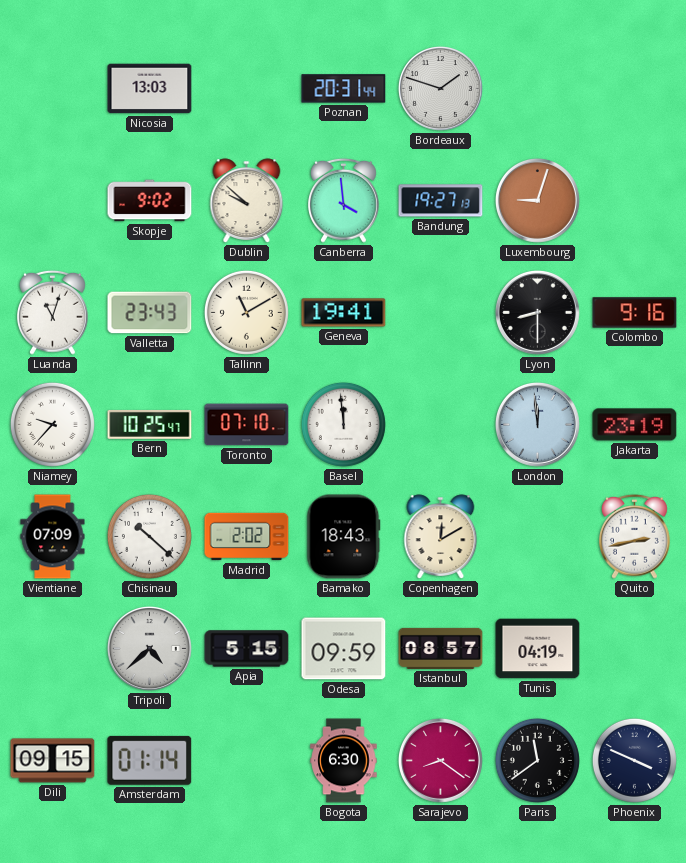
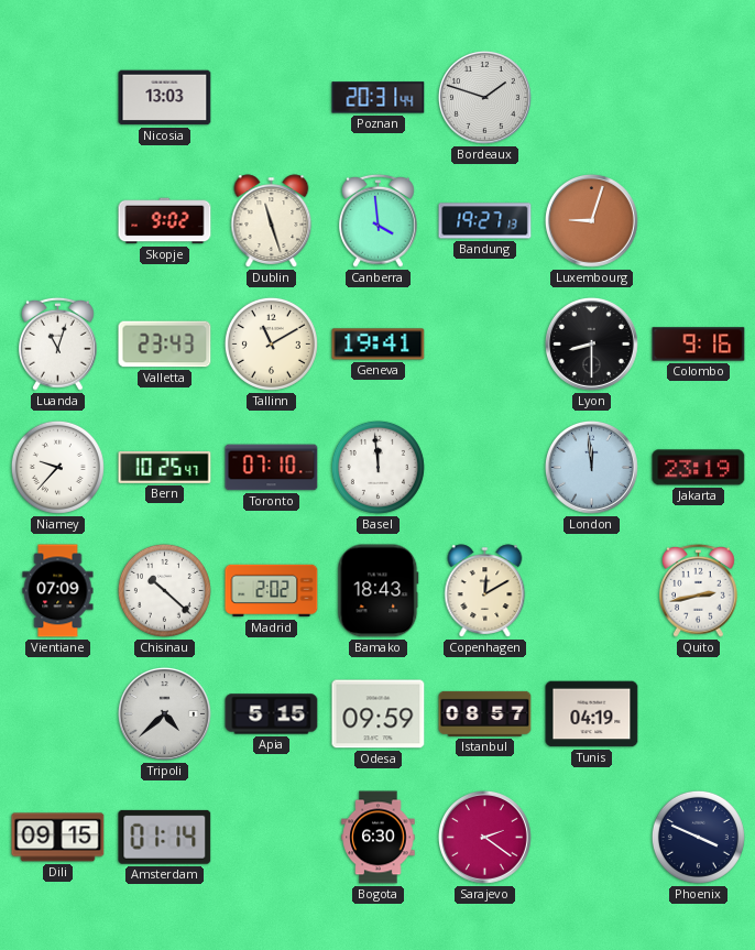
Dublin: 9:52 -> 11:27
Sarajevo: 8:21 -> 2:21
Paris: 11:39 -> none
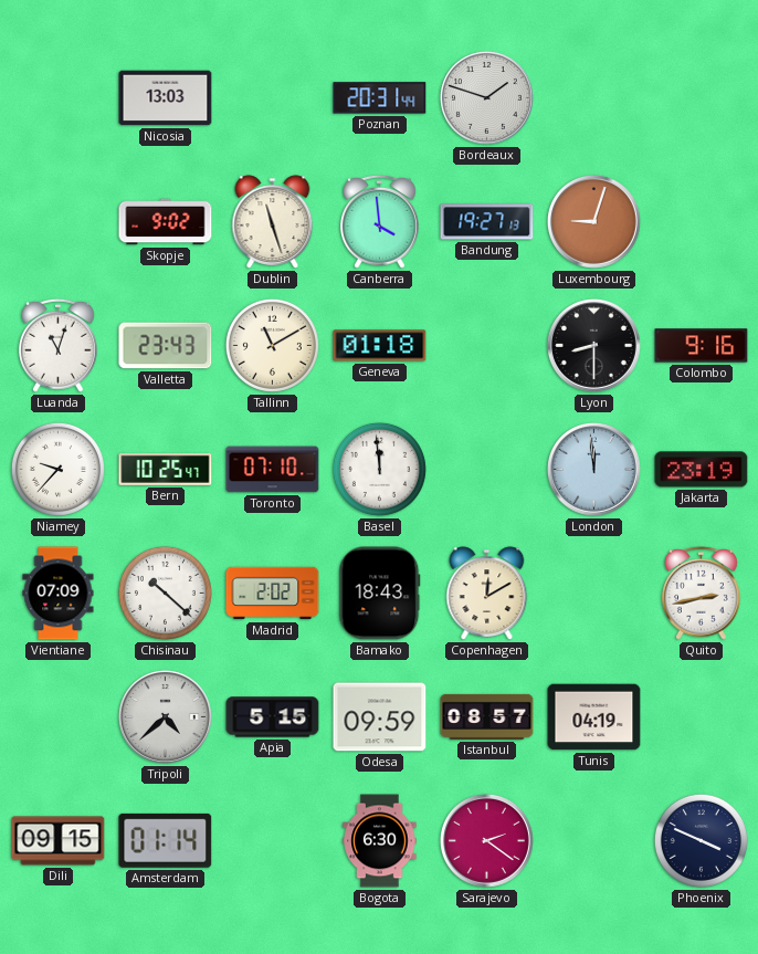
Geneva: 19:41 -> 01:18
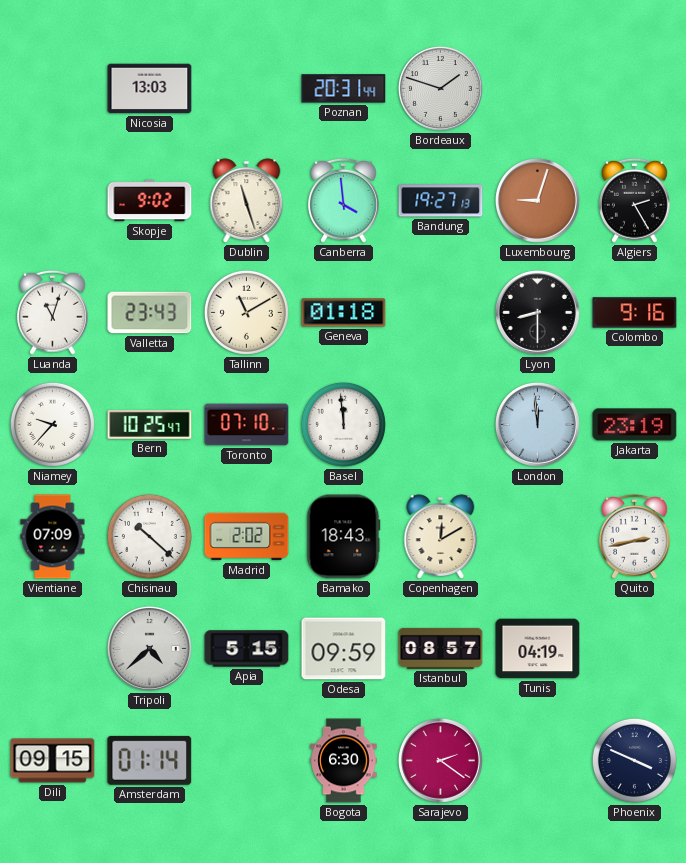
Algiers: none -> 2:25
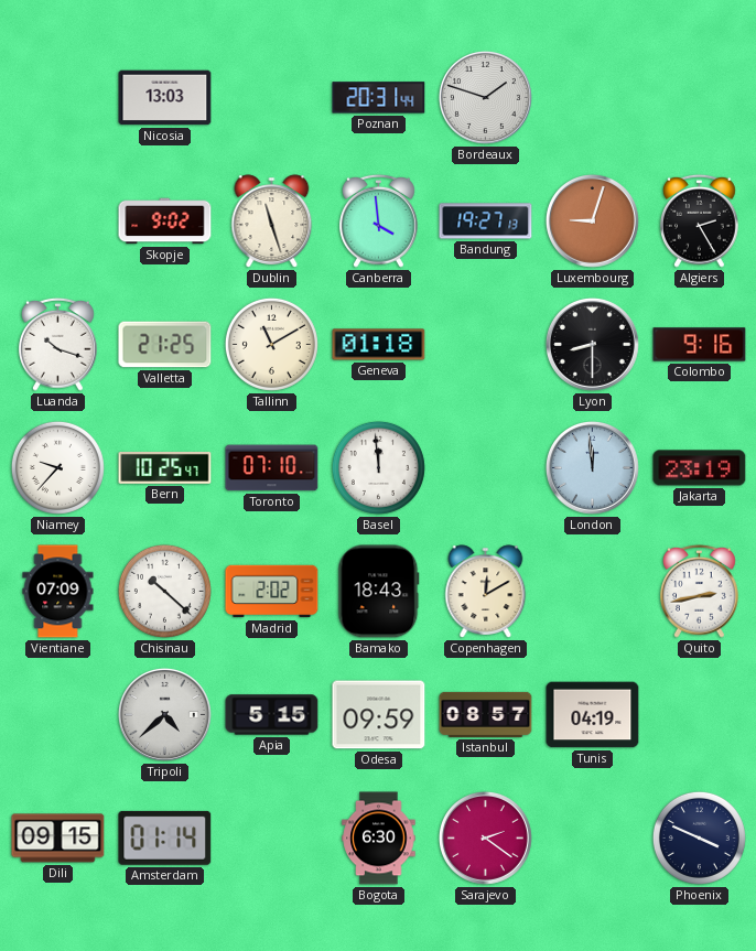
Luanda: 11:03 -> 10:18
Valletta: 23:43 -> 21:25
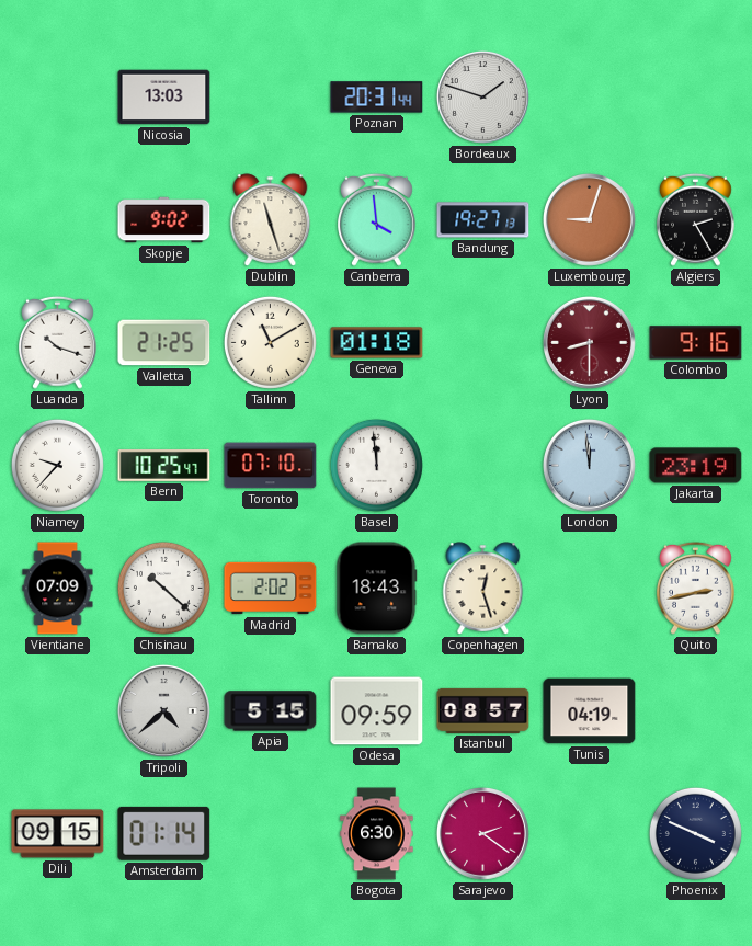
Lyon dial: black -> burgundy
Copenhagen: 12:10 -> 12:27
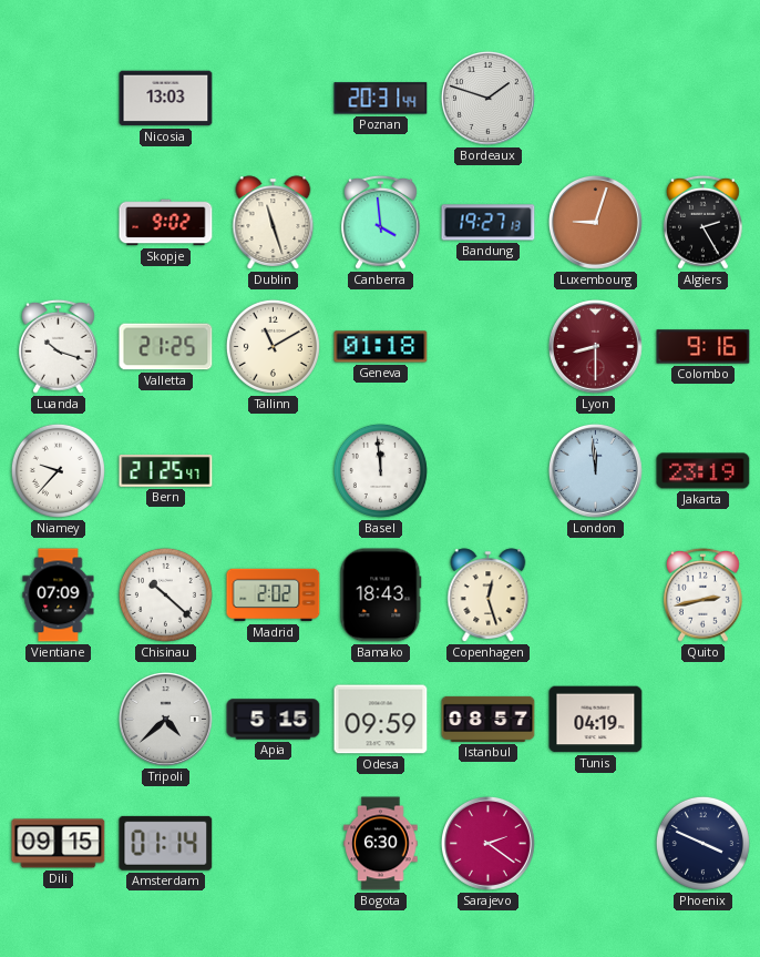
Bern: 10:25 -> 21:25
Toronto: 07:10 -> none
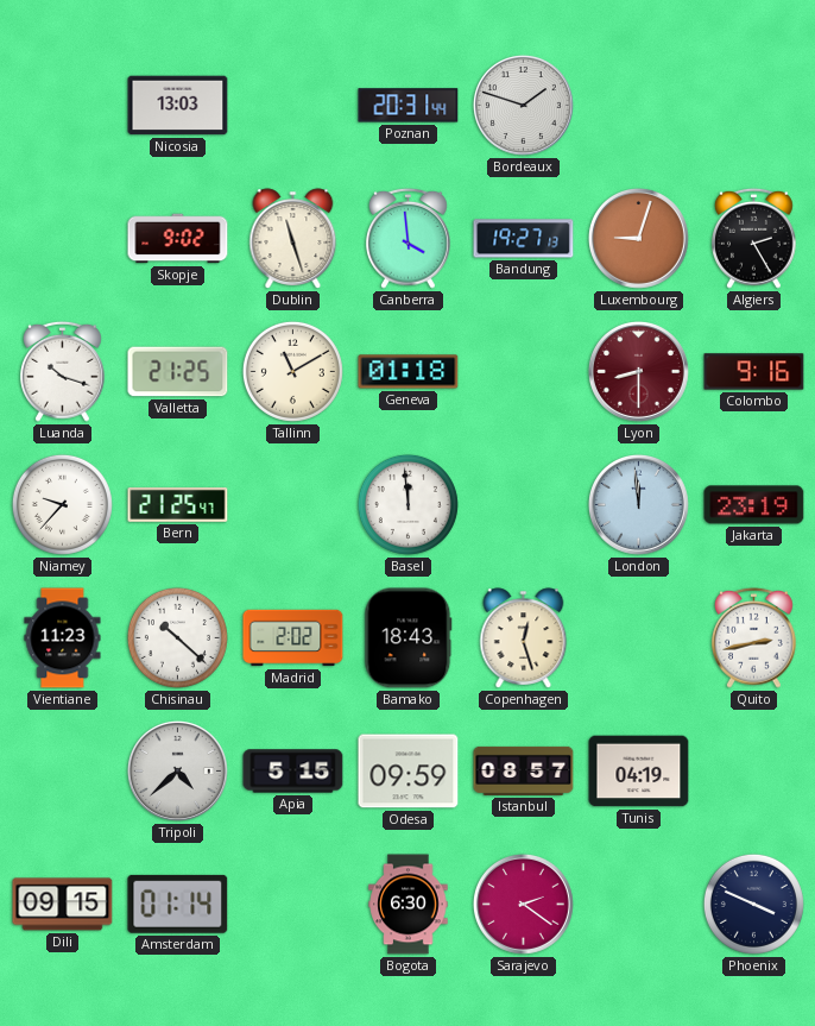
Vientiane: 07:09 -> 11:23
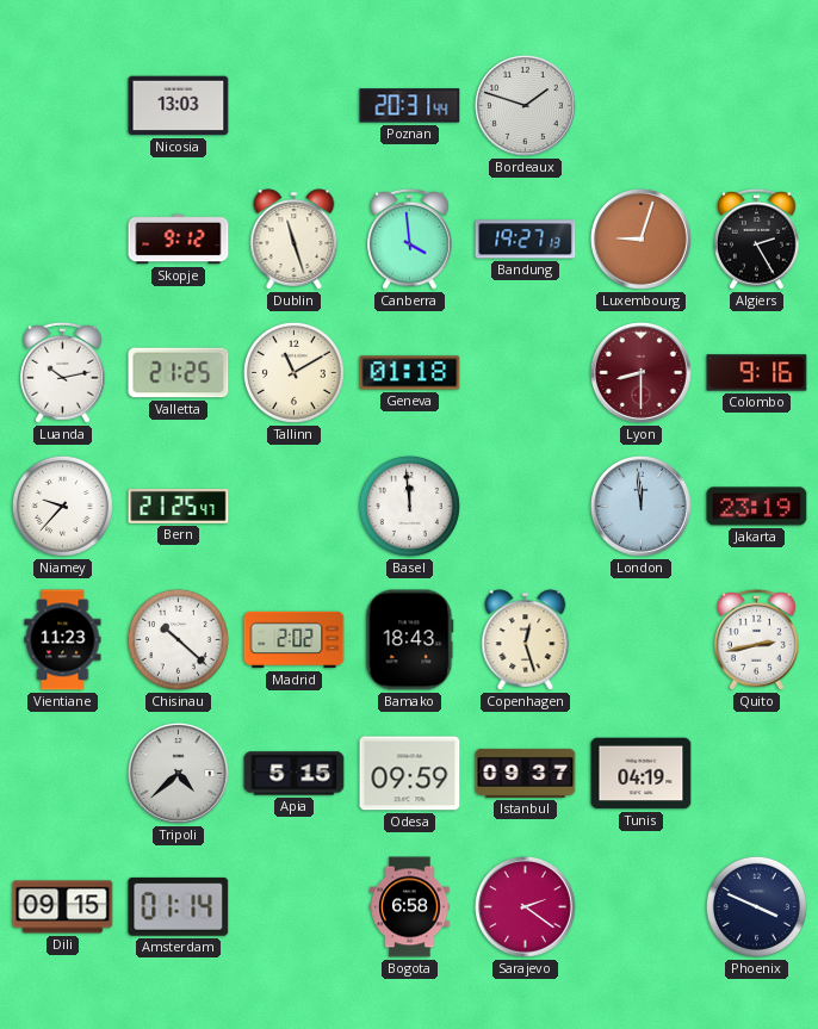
Skopje: 9:02 -> 9:12
Luanda: 10:18 -> 10:13
Istanbul: 08:57 -> 09:37
Bogota: 6:30 -> 6:58
